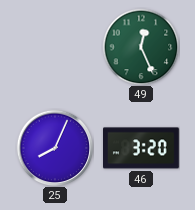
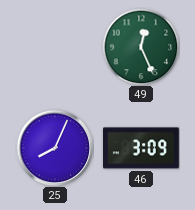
46: 3:20 -> 3:09
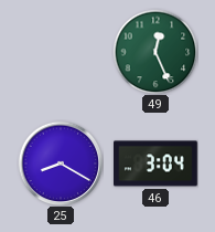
25: 8:04 -> 8:20
46: 3:09 -> 3:04
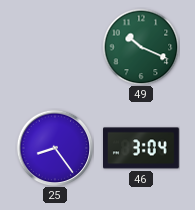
49: 12:26 -> 10:19
25: 8:20 -> 8:24
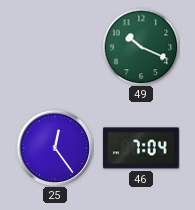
25: 8:24 -> 12:24
46: 3:04 -> 7:04
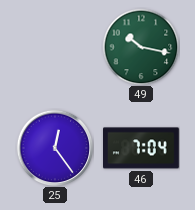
49: 10:19 -> 10:17
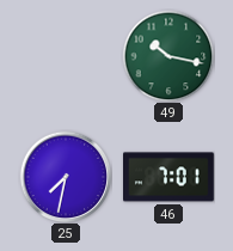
25: 12:24 -> 7:32
46: 7:04 -> 7:01
